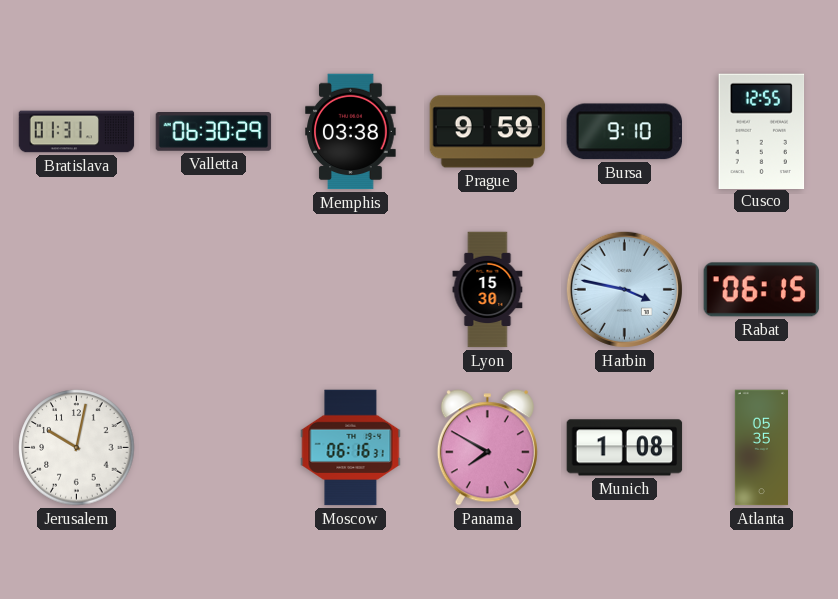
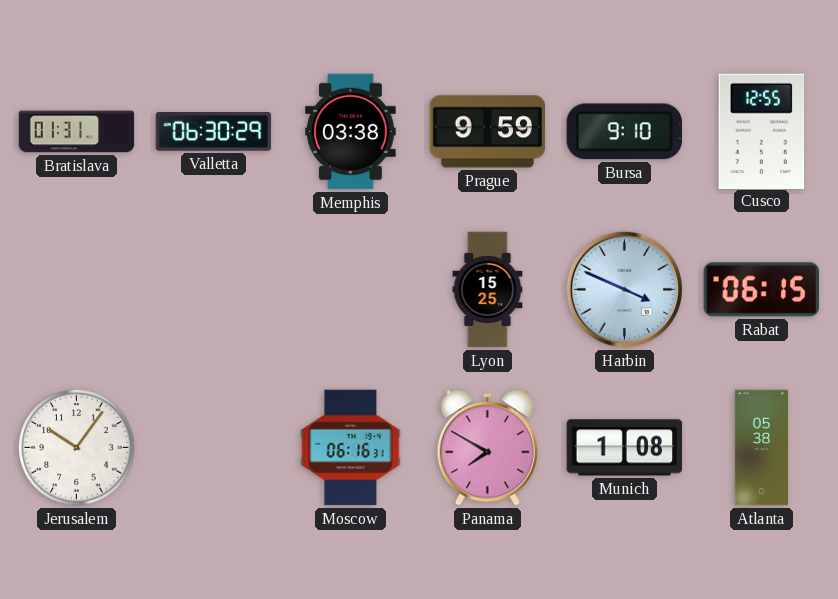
Lyon: 15:30 -> 15:25
Harbin: 3:47 -> 3:49
Jerusalem: 10:02 -> 10:06
Atlanta: 05:35 -> 05:38
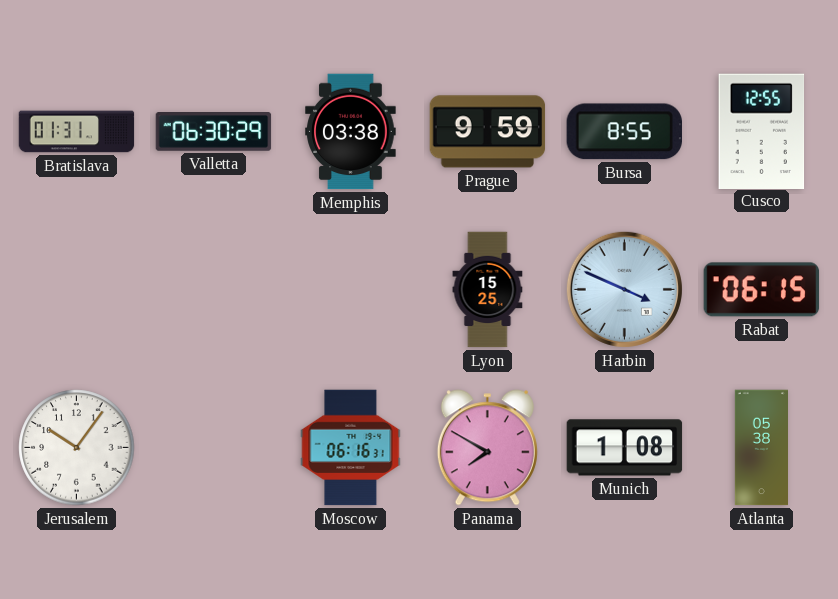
Bursa: 9:10 -> 8:55
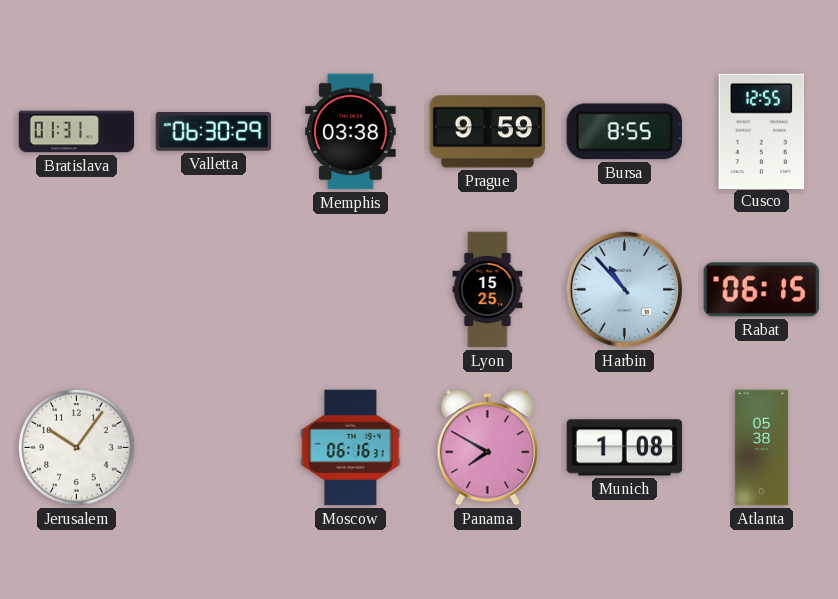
Harbin: 3:49 -> 10:53
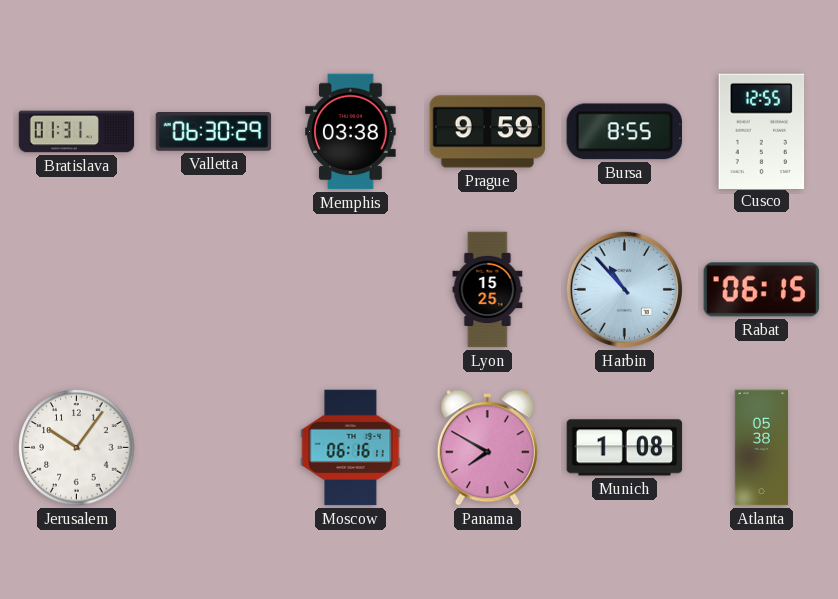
Moscow: 06:16:31 -> 06:16:11
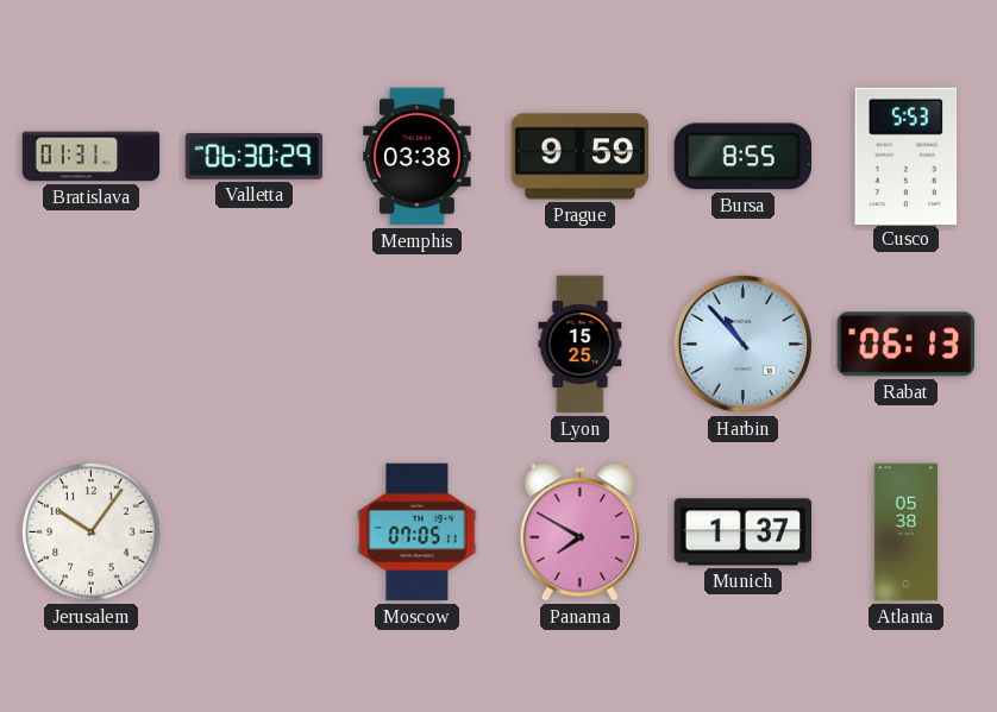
Cusco: 12:55 -> 5:53
Rabat: 06:15 -> 06:13
Moscow: 06:16 -> 07:05
Munich: 1:08 -> 1:37
